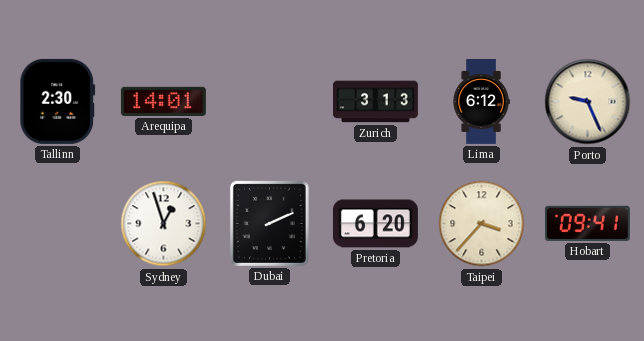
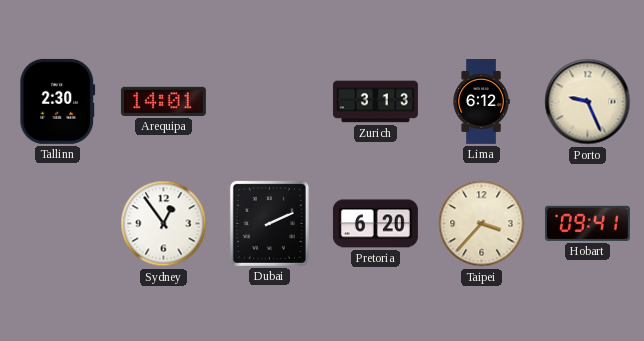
Sydney: 12:57 -> 12:54
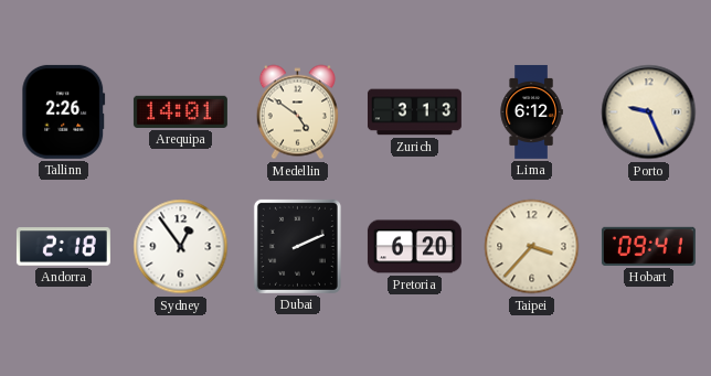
Tallinn: 2:30 -> 2:26
Medellin: none -> 4:51
Andorra: none -> 2:18
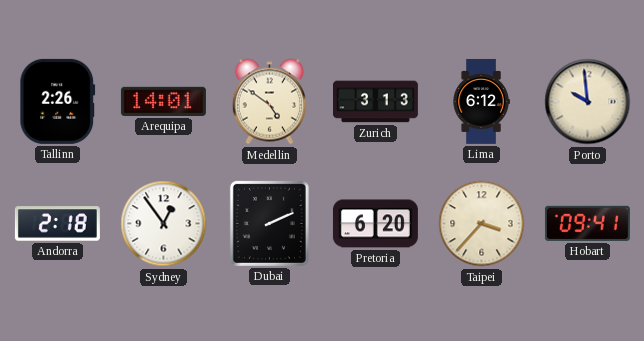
Porto: 9:26 -> 9:59
